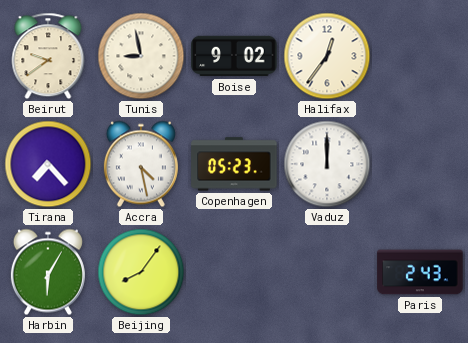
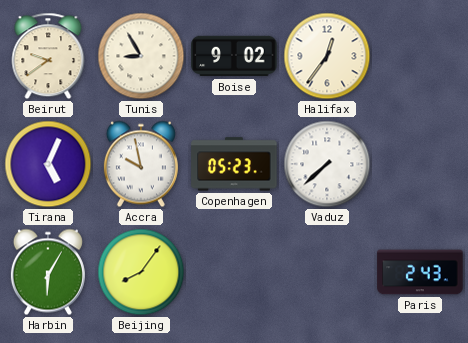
Tunis: 8:58 -> 8:55
Tirana: 7:23 -> 5:04
Accra: 4:28 -> 9:58
Vaduz: 12:00 -> 7:38
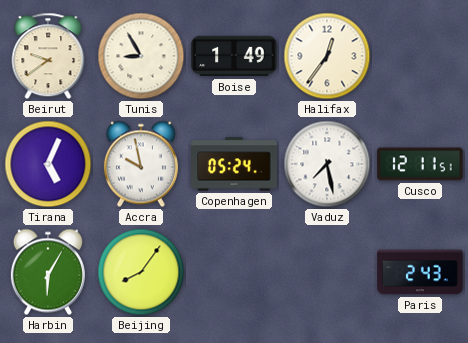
Boise: 9:02 -> 1:49
Copenhagen: 05:23 -> 05:24
Vaduz: 7:38 -> 7:28
Cusco: none -> 12:11
